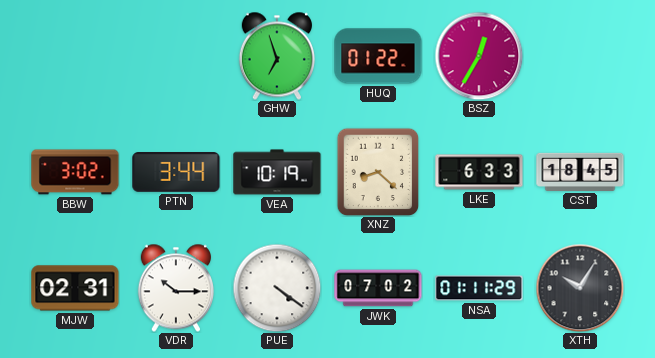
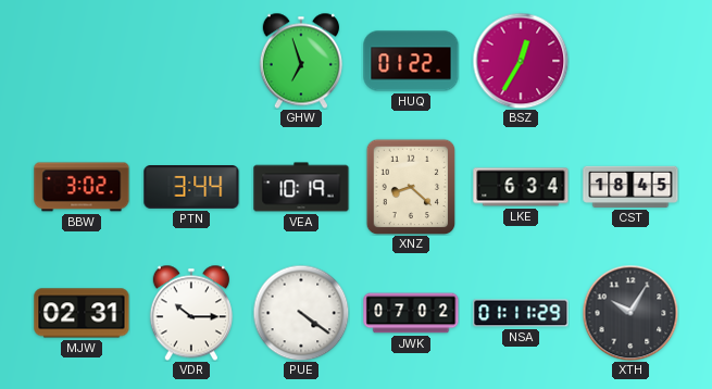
LKE: 6:33 -> 6:34
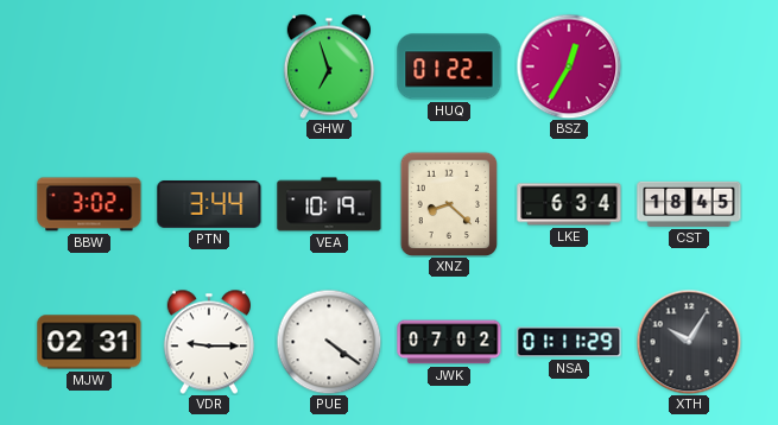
VDR: 10:15 -> 9:15
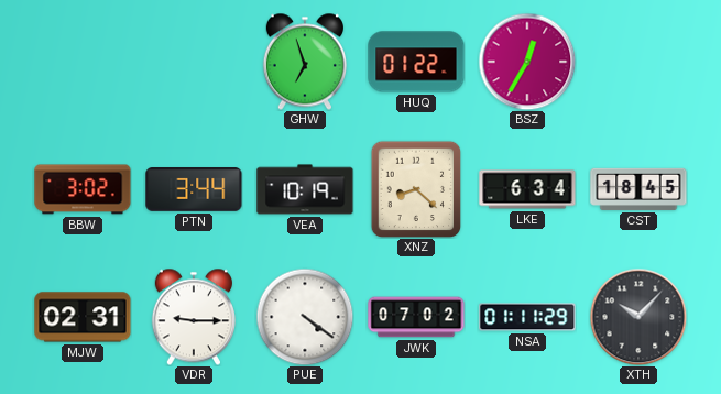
XTH: 10:05 -> 10:07
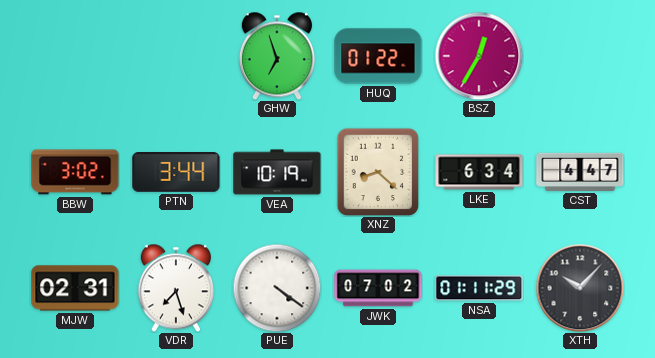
CST: 18:45 -> 4:47
VDR: 9:15 -> 7:27
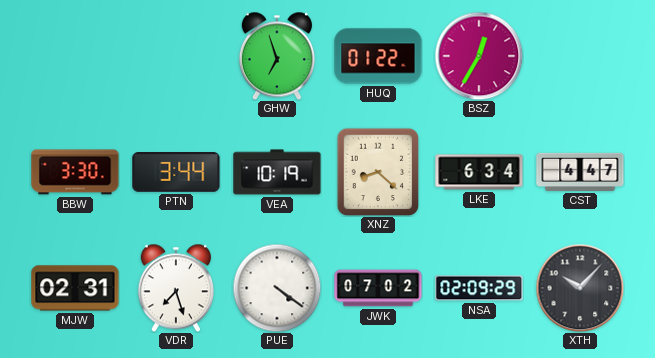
BBW: 3:02 -> 3:30
NSA: 01:11 -> 02:09
